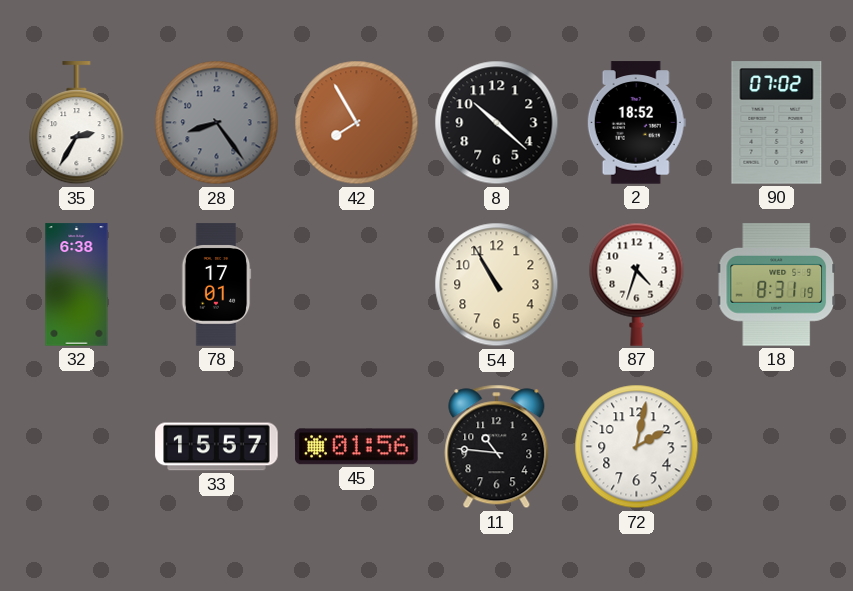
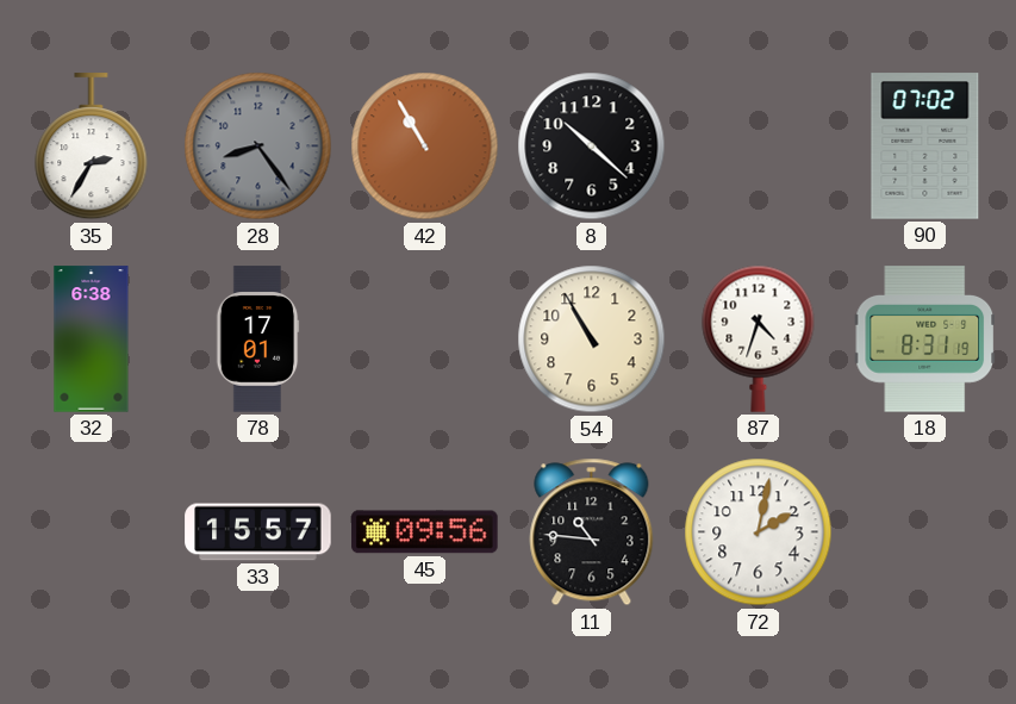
42: 7:55 -> 10:55
2: 18:52 -> none
45: 01:56 -> 09:56
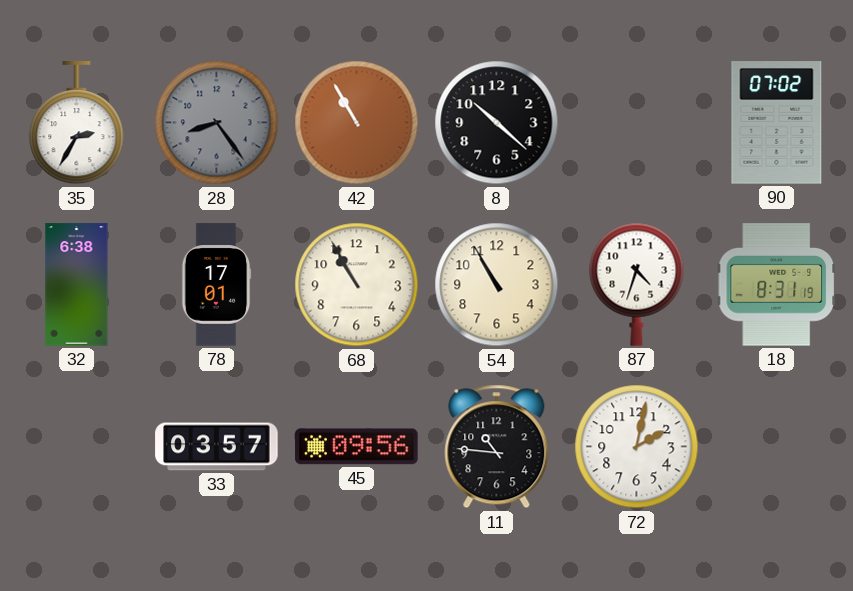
68: none -> 10:55
33: 15:57 -> 03:57
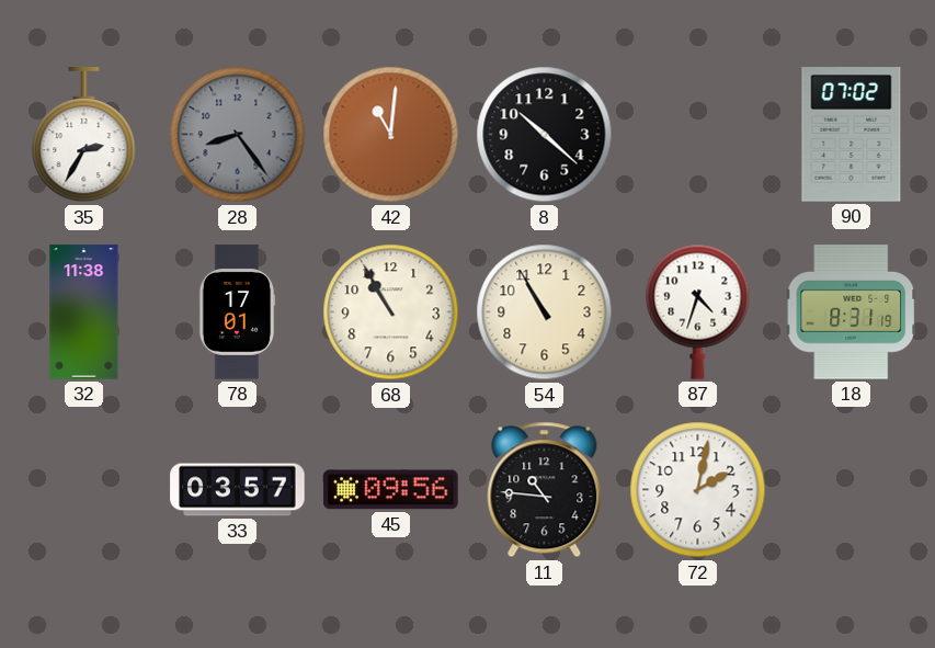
42: 10:55 -> 11:01
32: 6:38 -> 11:38
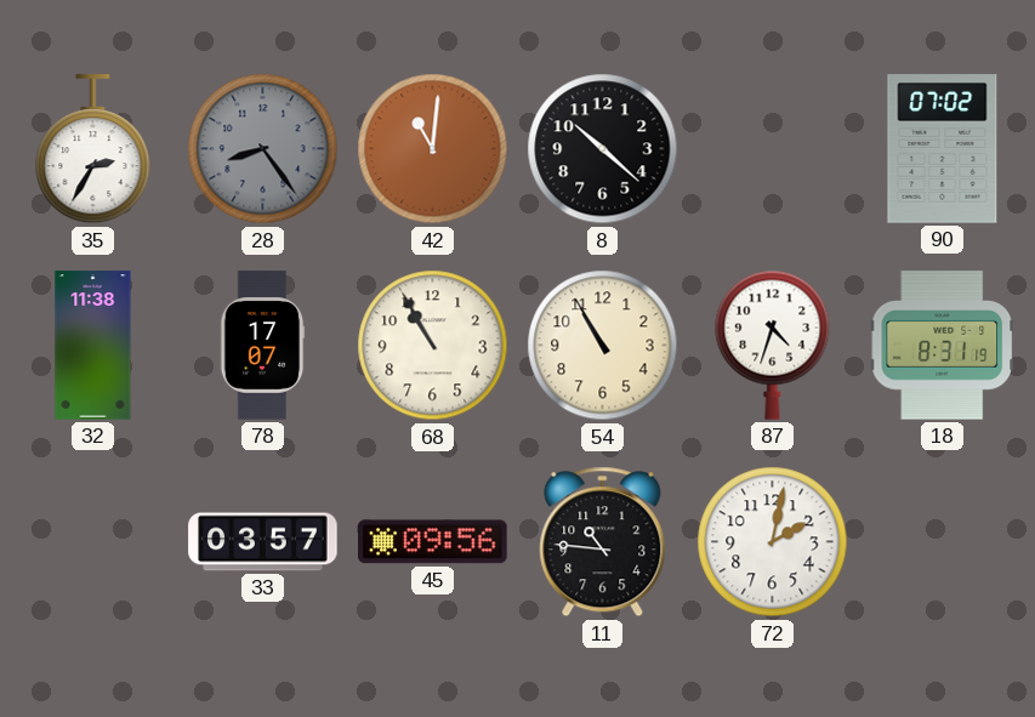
78: 17:01 -> 17:07
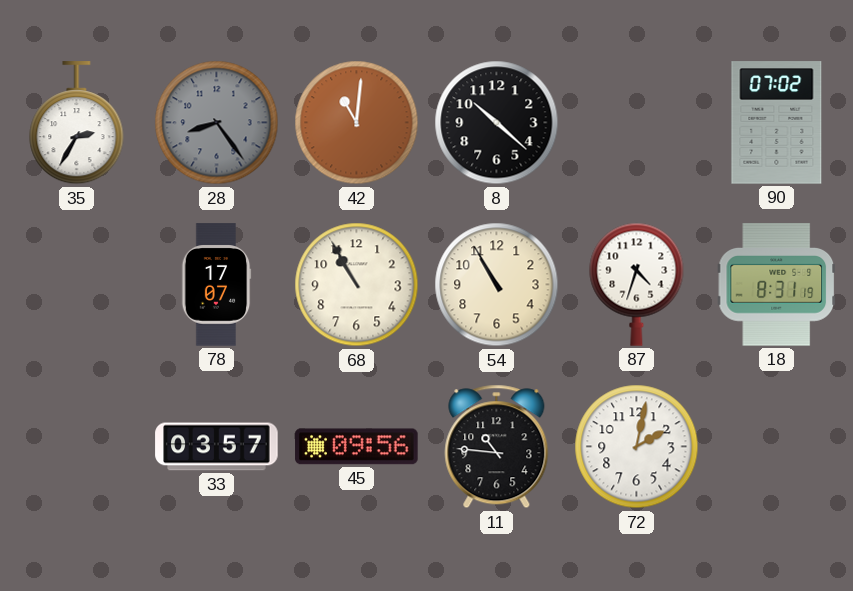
32: 11:38 -> none
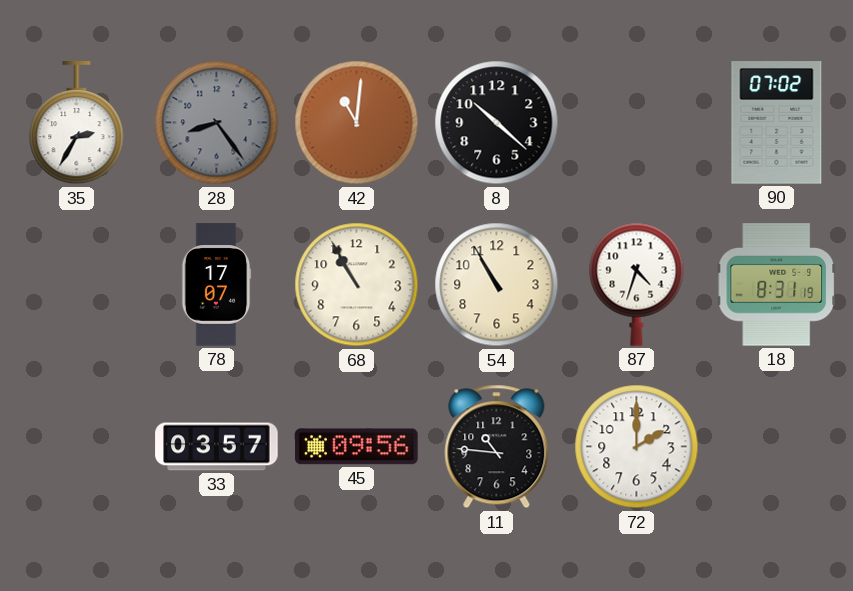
72: 2:02 -> 2:00
